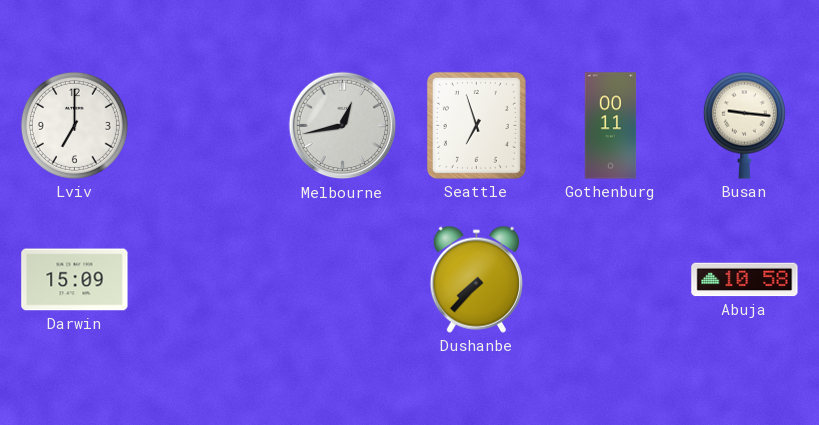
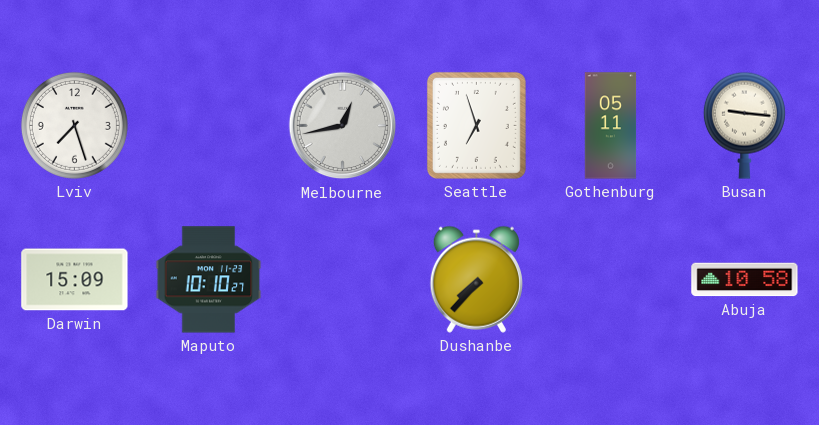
Lviv: 7:00 -> 7:27
Gothenburg: 00:11 -> 05:11
Maputo: none -> 10:10
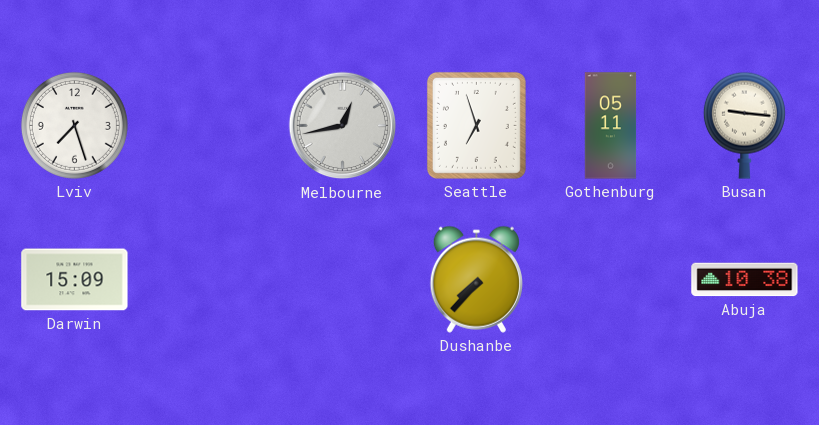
Maputo: 10:10 -> none
Abuja: 10:58 -> 10:38
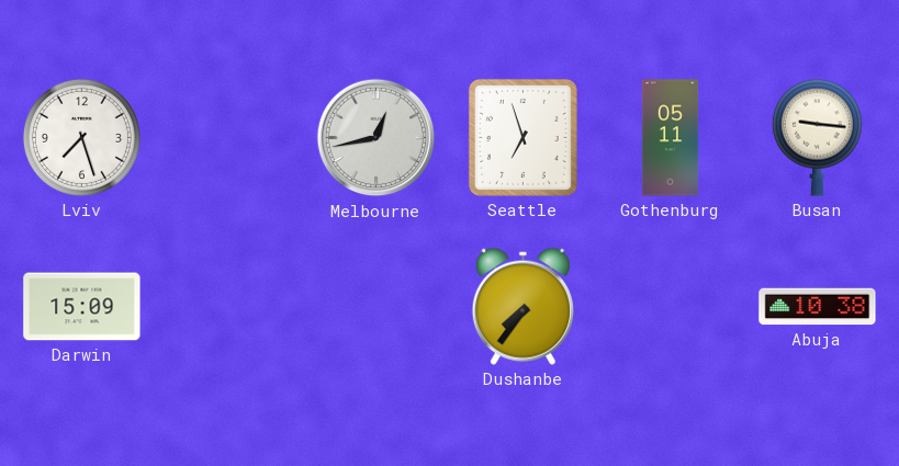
Dushanbe: 7:37 -> 7:36
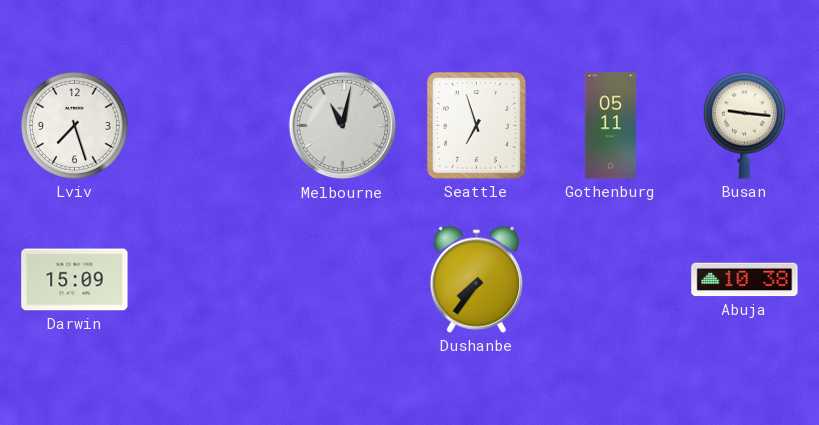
Melbourne: 12:43 -> 11:02
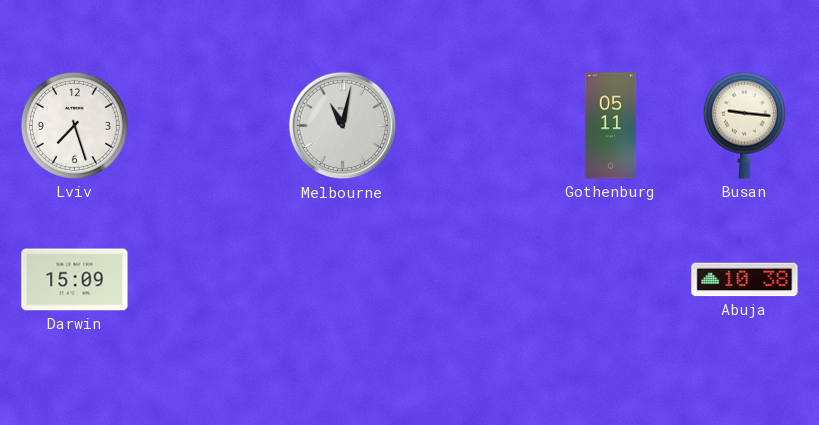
Seattle: 6:57 -> none
Dushanbe: 7:36 -> none
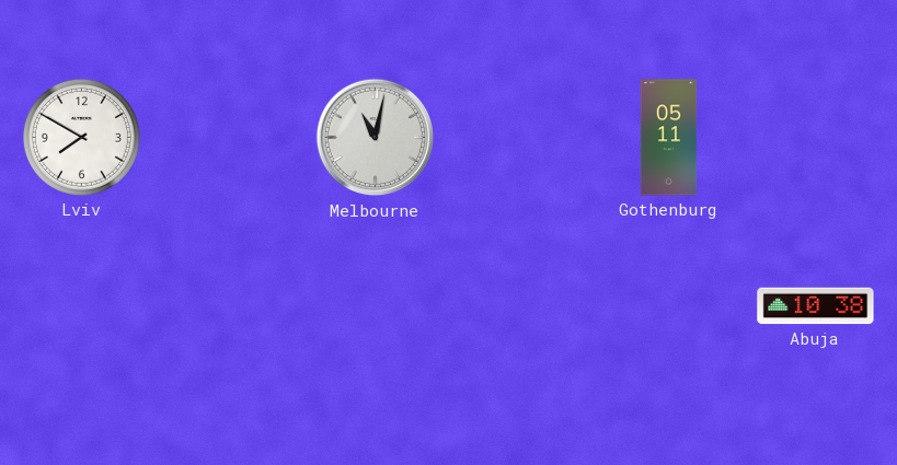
Lviv: 7:27 -> 7:50
Busan: 9:16 -> none
Darwin: 15:09 -> none
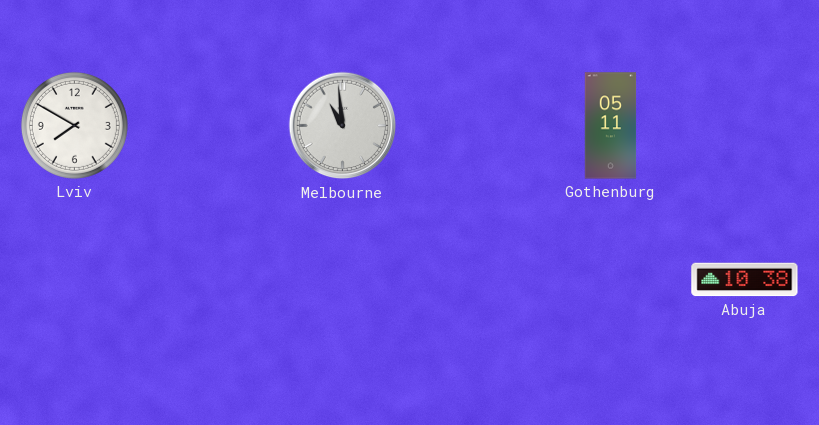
Melbourne: 11:02 -> 10:59
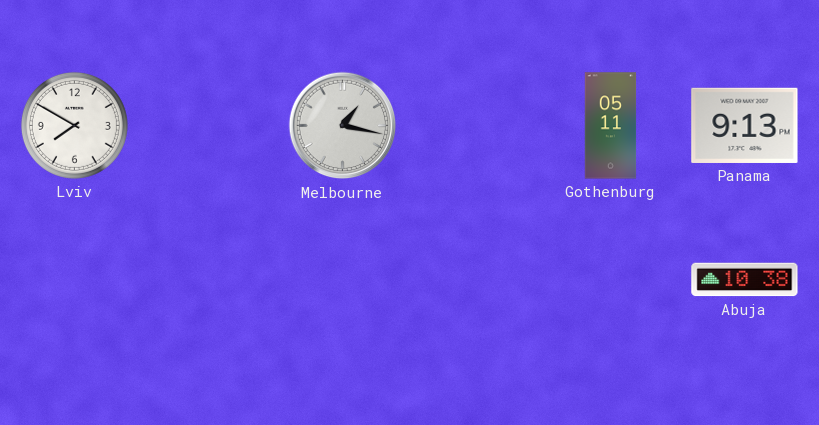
Melbourne: 10:59 -> 1:17
Panama: none -> 9:13
